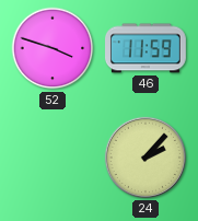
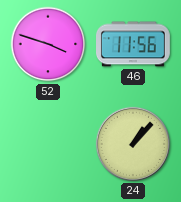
46: 11:59 -> 11:56
24: 2:07 -> 1:07
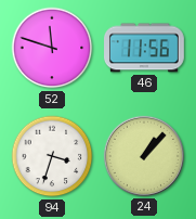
52: 3:48 -> 11:48
94: none -> 3:33
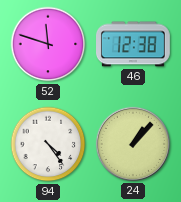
46: 11:56 -> 12:38
94: 3:33 -> 4:24
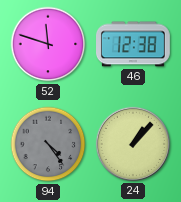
94 dial: white -> grey
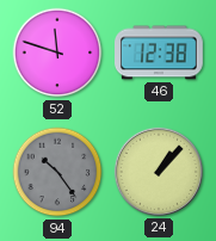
94: 4:24 -> 10:24
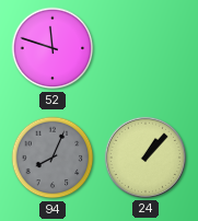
46: 12:38 -> none
94: 10:24 -> 8:04
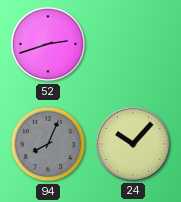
52: 11:48 -> 2:42
24: 1:07 -> 10:07
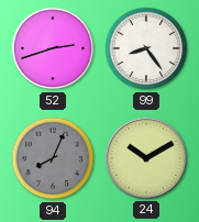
99: none -> 8:24
24: 10:07 -> 10:10
